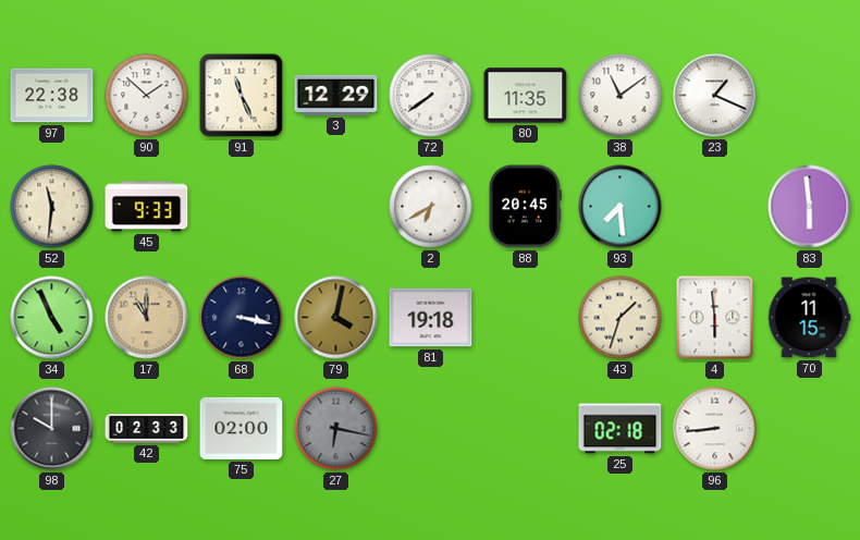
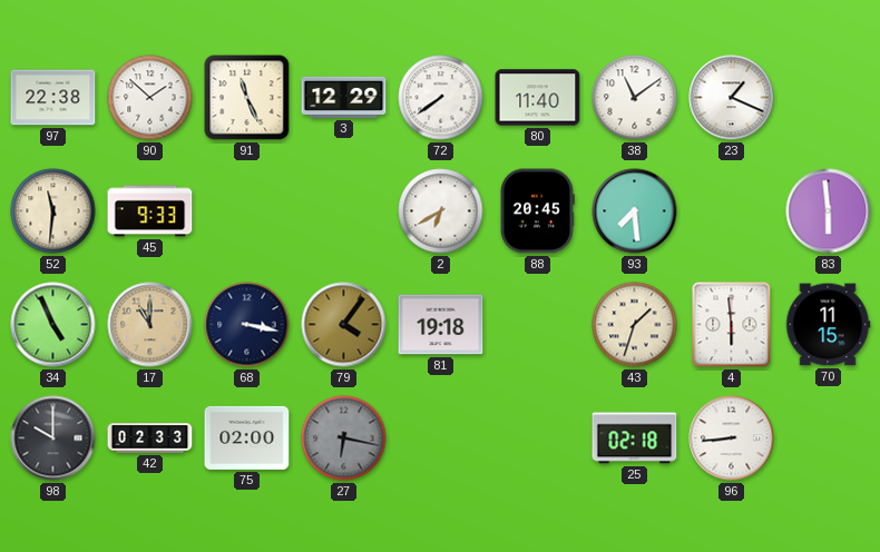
80: 11:35 -> 11:40
79: 4:02 -> 4:06
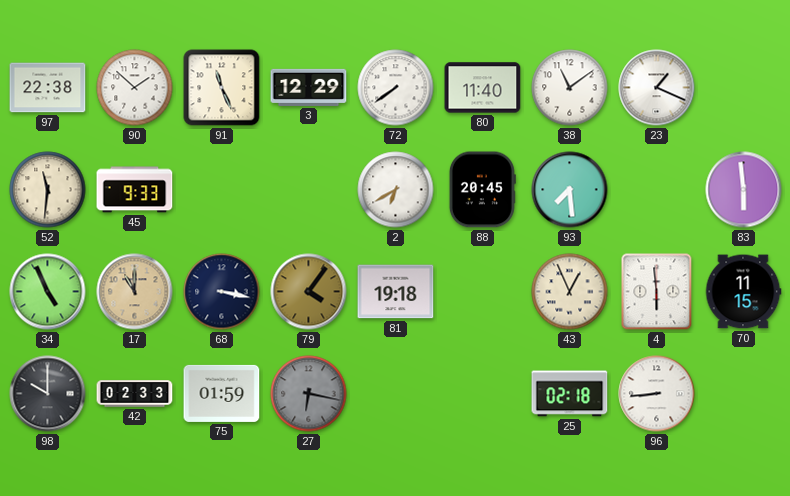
43: 1:33 -> 12:56
75: 02:00 -> 01:59
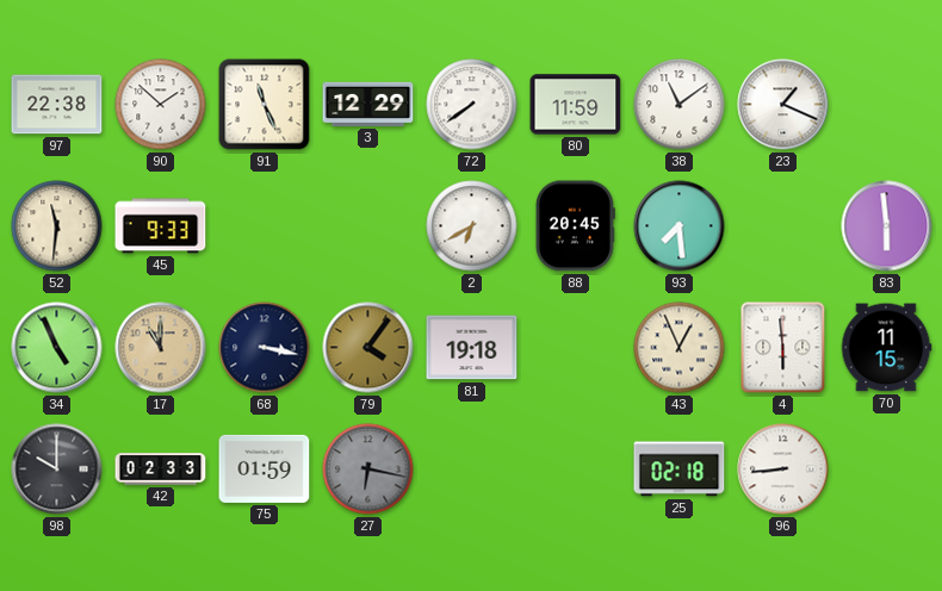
80: 11:40 -> 11:59
